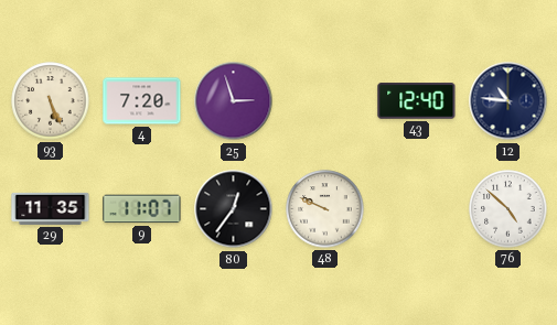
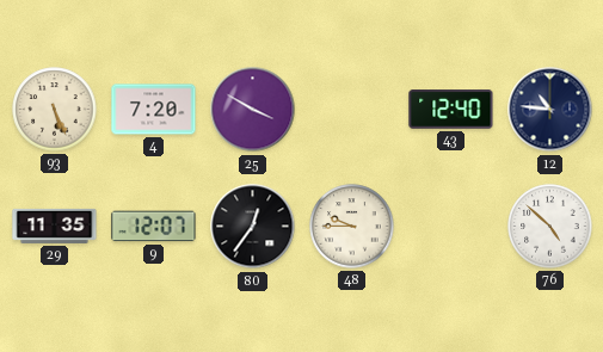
25: 2:57 -> 3:50
9: 11:07 -> 12:07
48: 9:49 -> 9:45
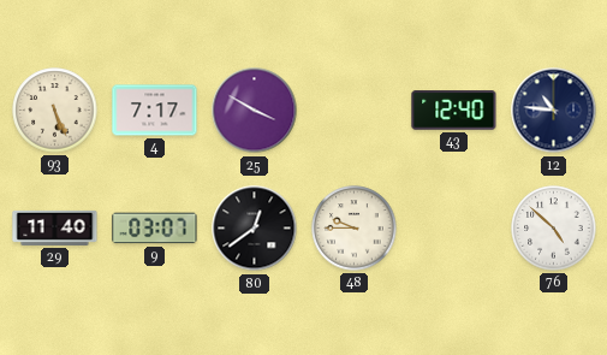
4: 7:20 -> 7:17
29: 11:35 -> 11:40
9: 12:07 -> 03:07
80: 12:36 -> 12:39
